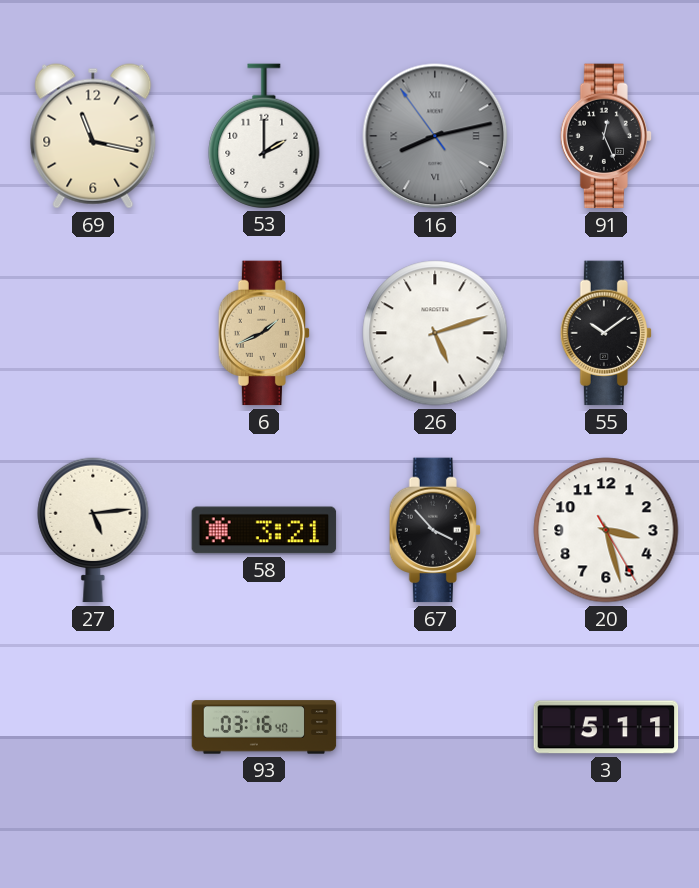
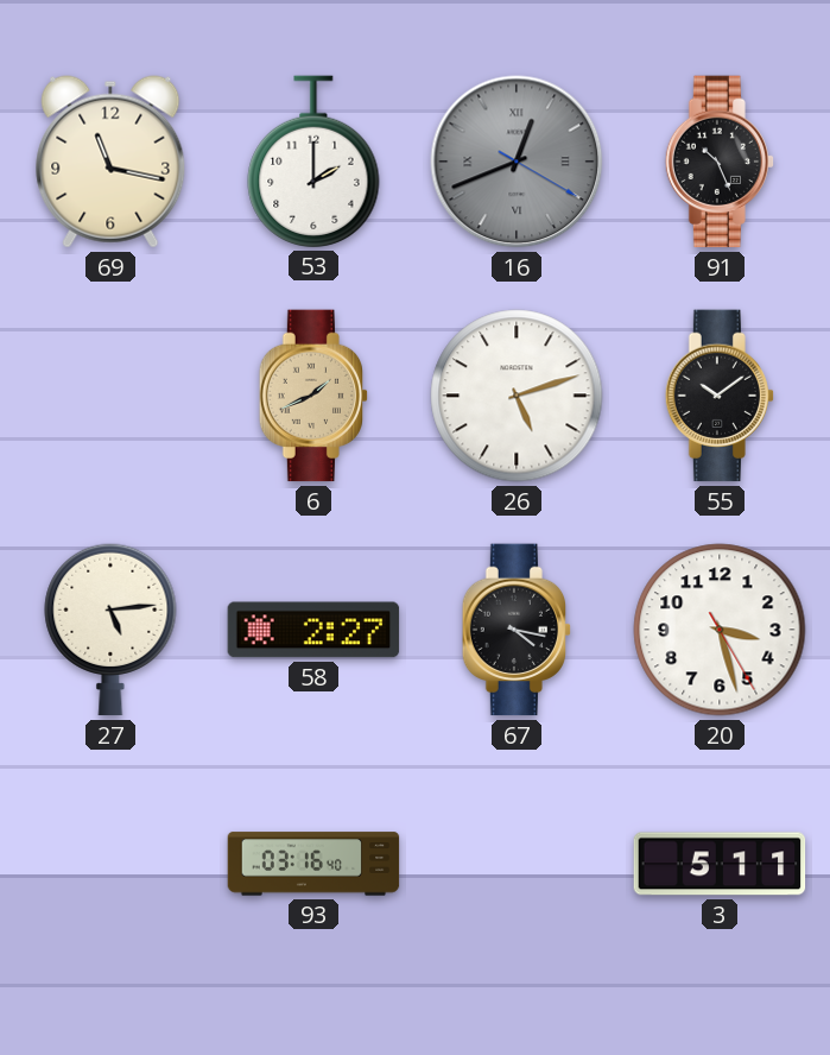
16: 8:12 -> 12:41
91: 12:26 -> 10:26
58: 3:21 -> 2:27
67: 3:53 -> 4:17
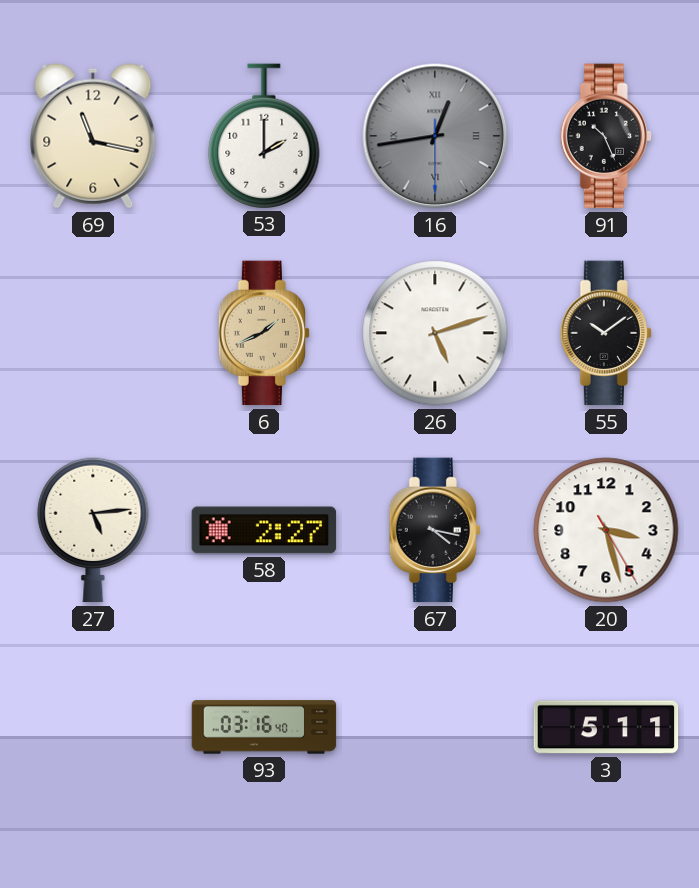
16: 12:41 -> 12:43
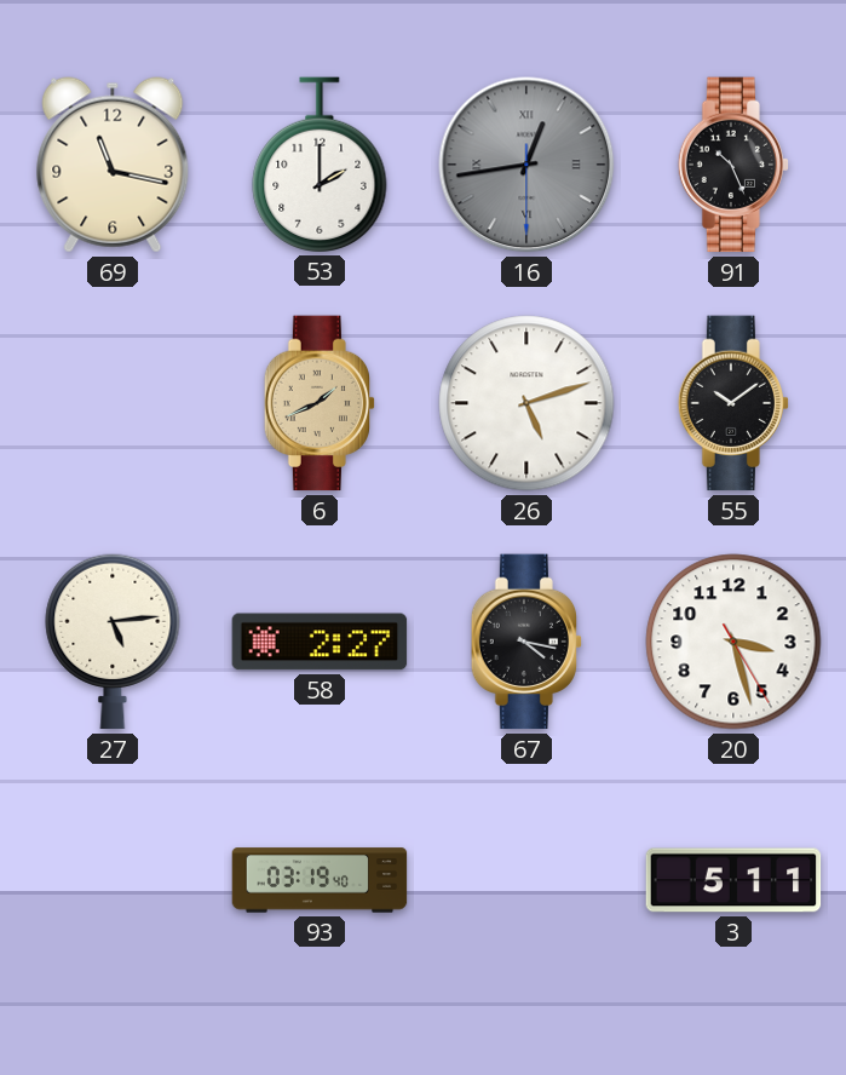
93: 03:16 -> 03:19
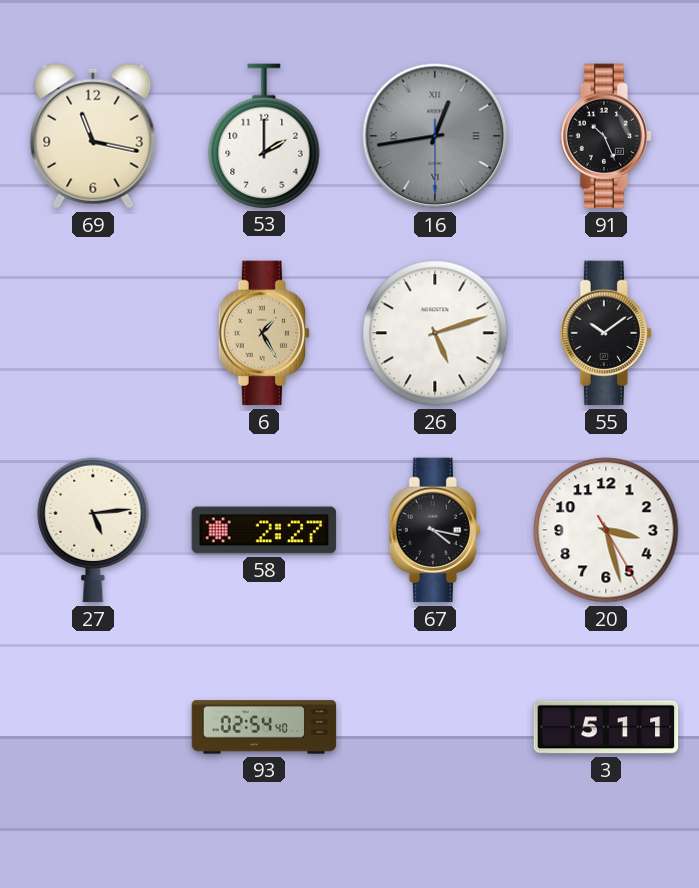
6: 1:41 -> 1:25
93: 03:19 -> 02:54
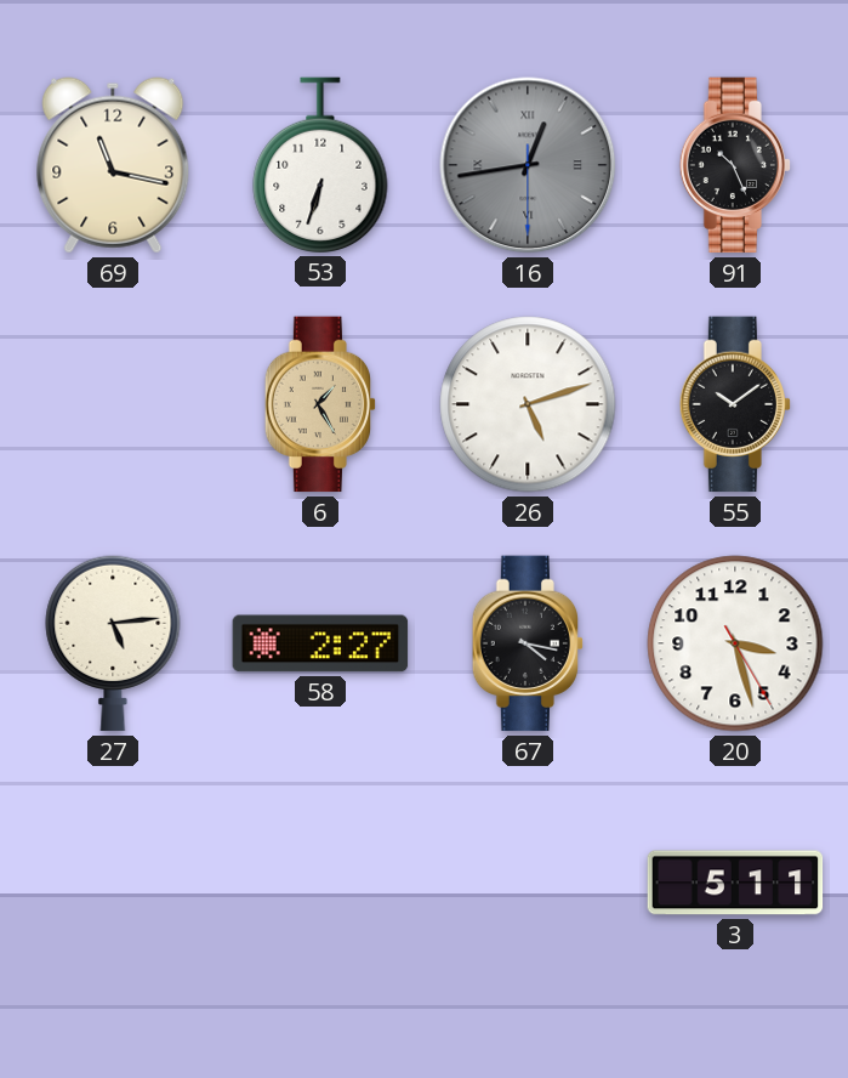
53: 2:00 -> 6:33
93: 02:54 -> none
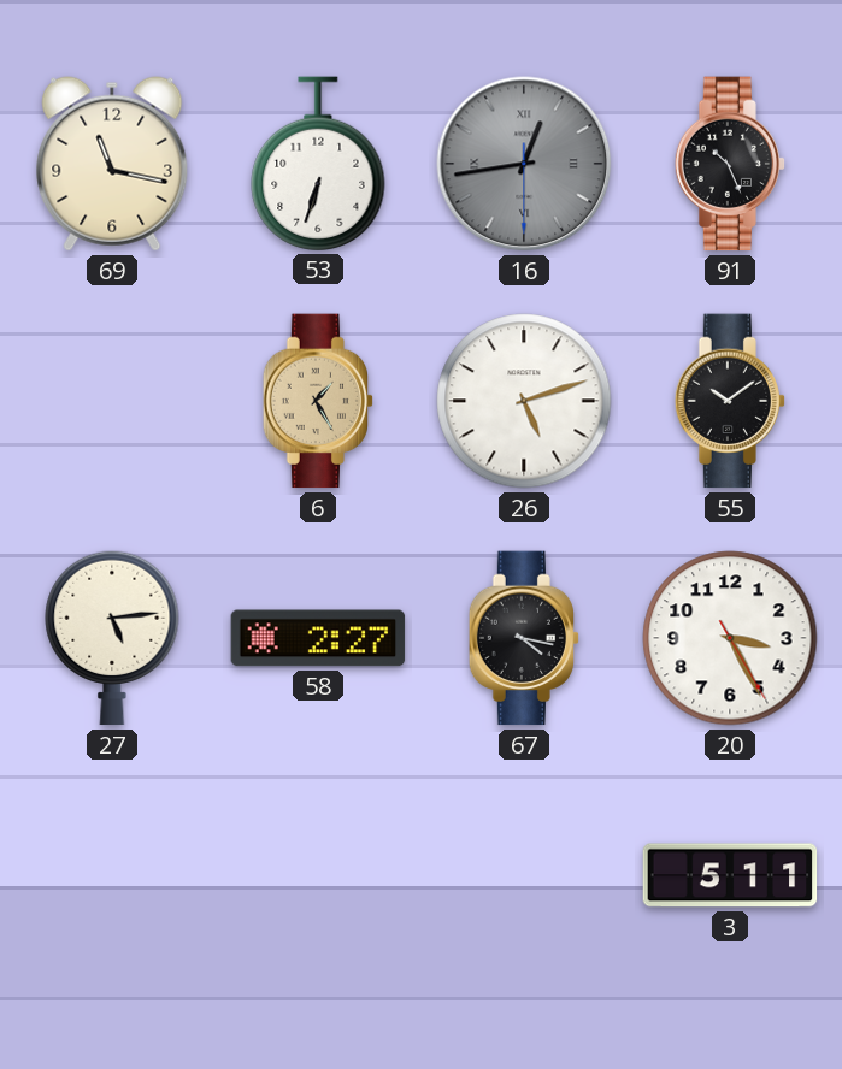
20: 3:27 -> 3:25
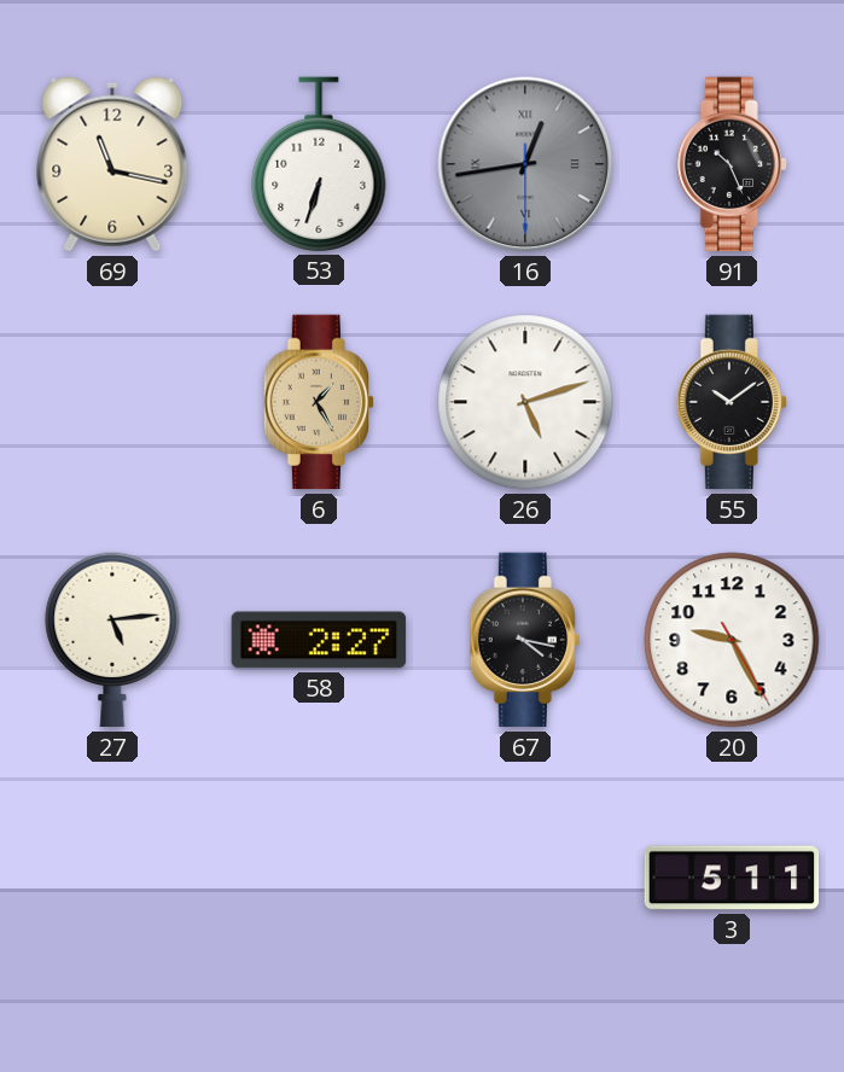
20: 3:25 -> 9:25
